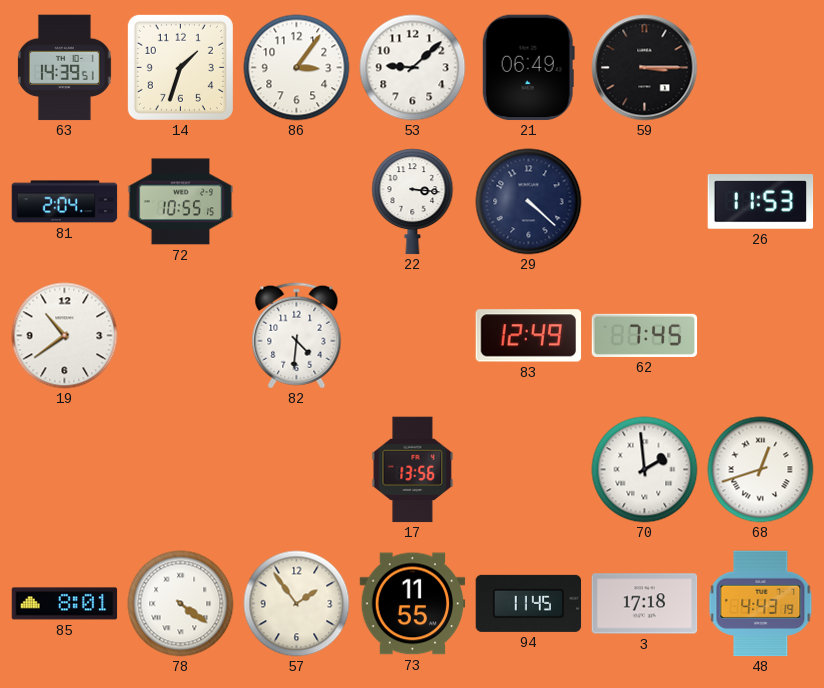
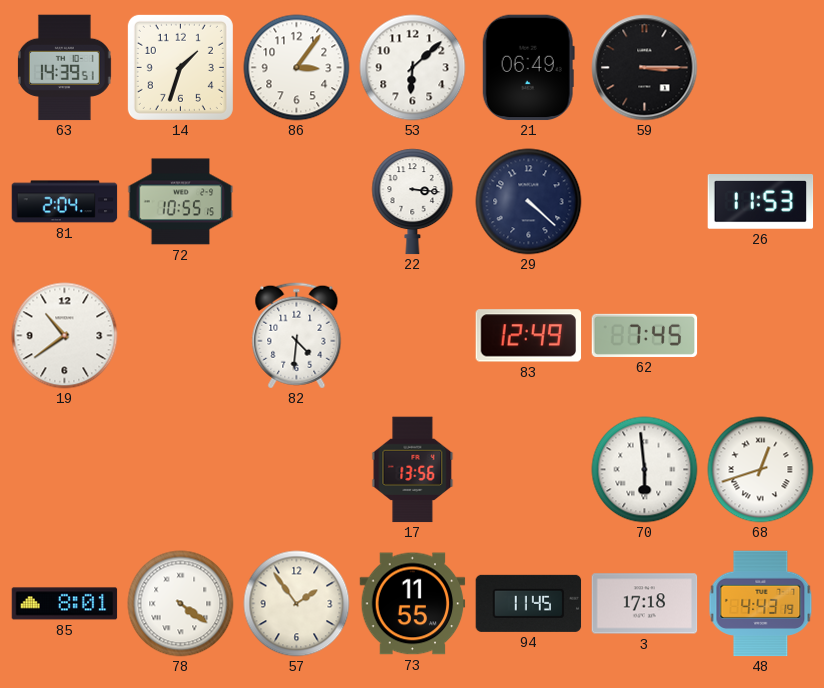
53: 9:08 -> 6:08
70: 1:59 -> 5:59
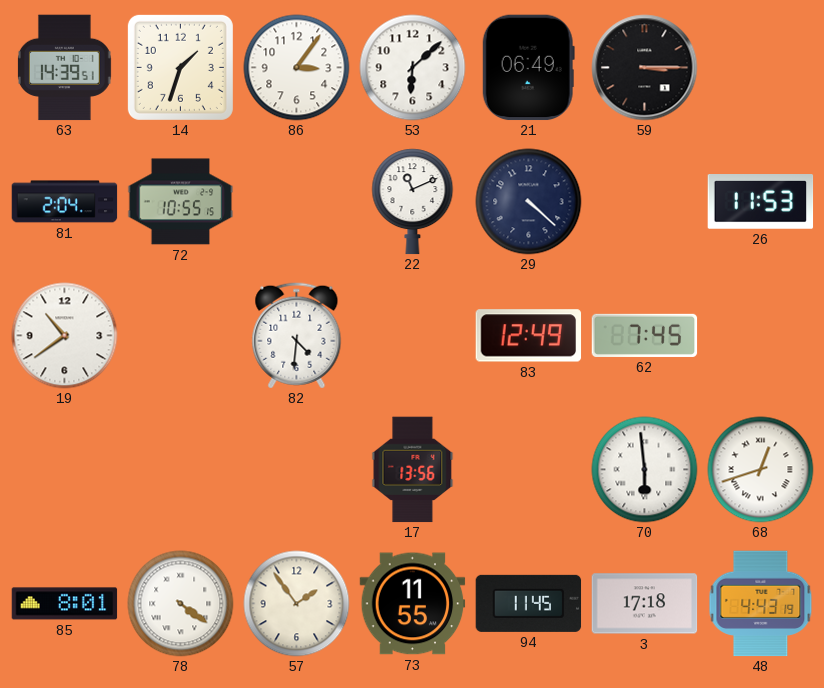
22: 3:16 -> 11:11
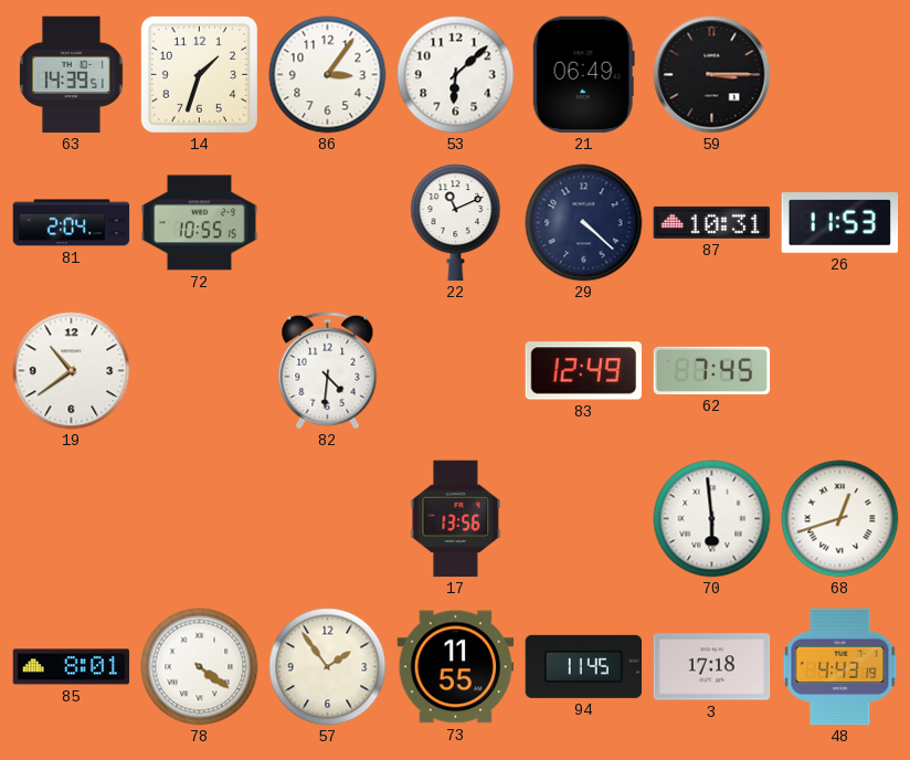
87: none -> 10:31
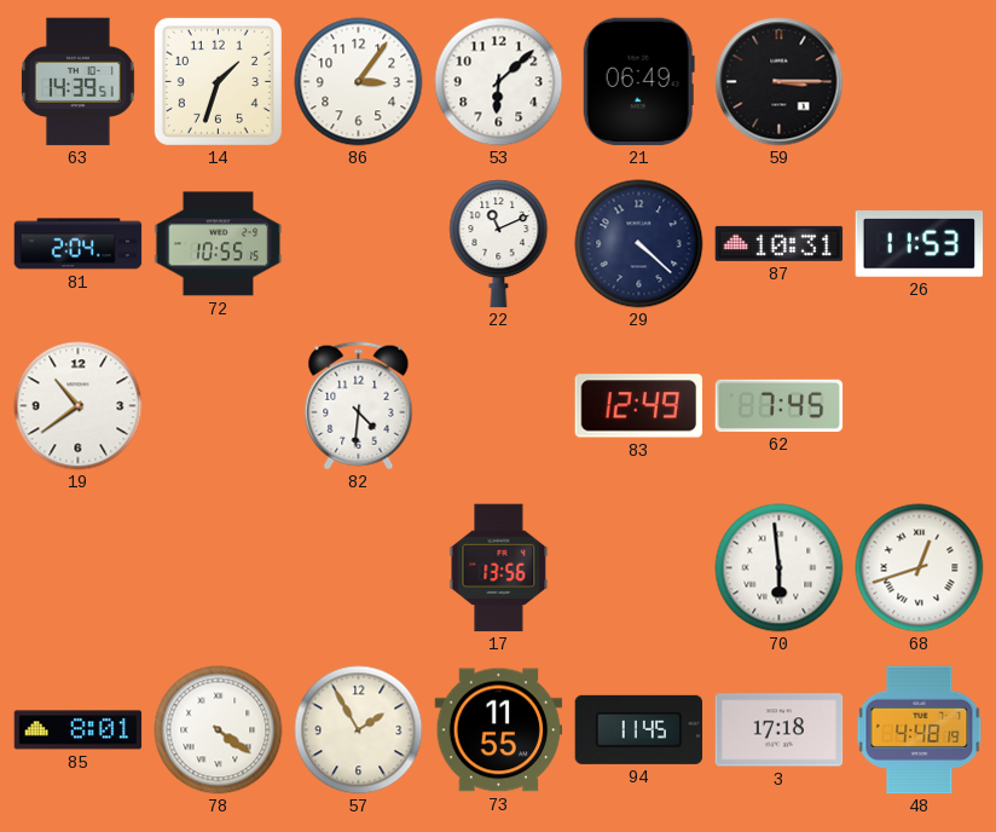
57: 1:54 -> 1:55
48: 4:43 -> 4:48
